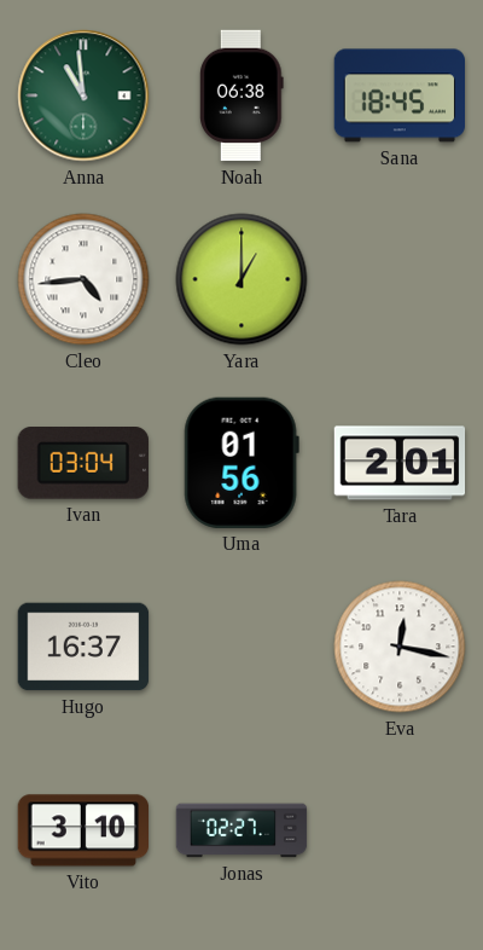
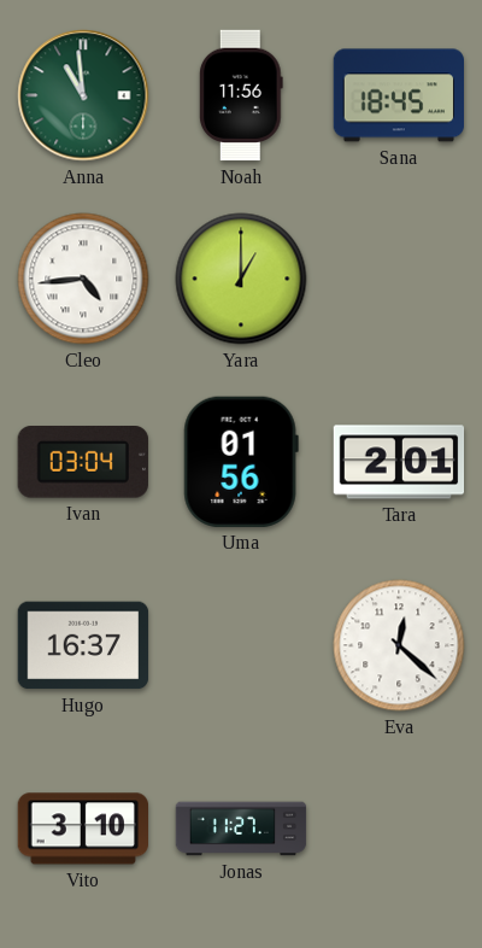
Noah: 06:38 -> 11:56
Eva: 12:17 -> 12:22
Jonas: 02:27 -> 11:27
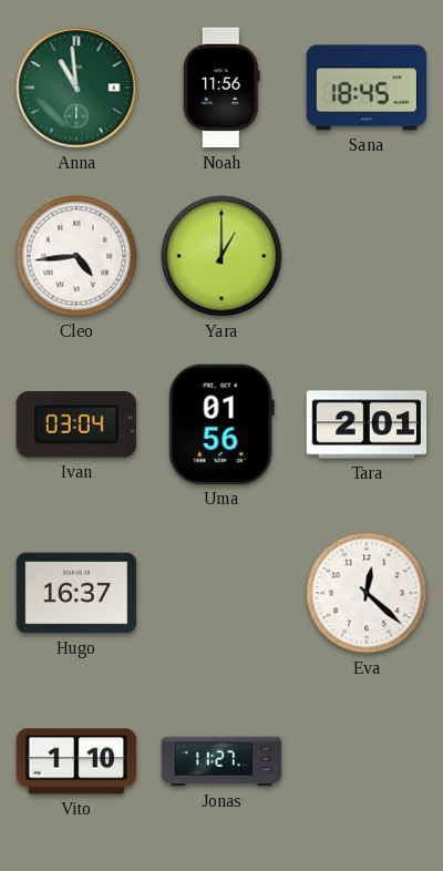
Vito: 3:10 -> 1:10
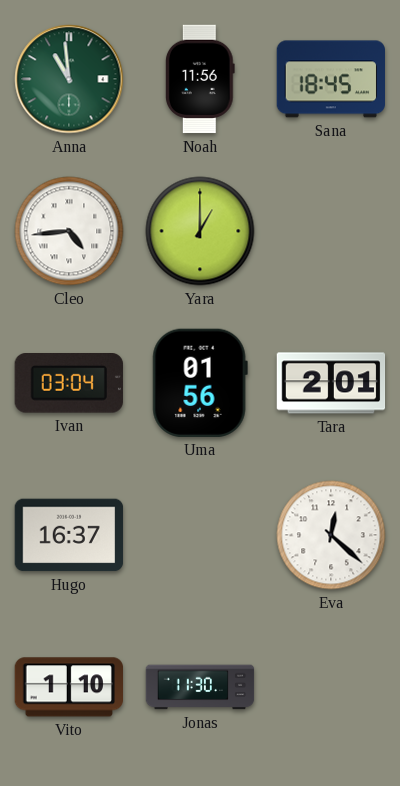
Jonas: 11:27 -> 11:30
